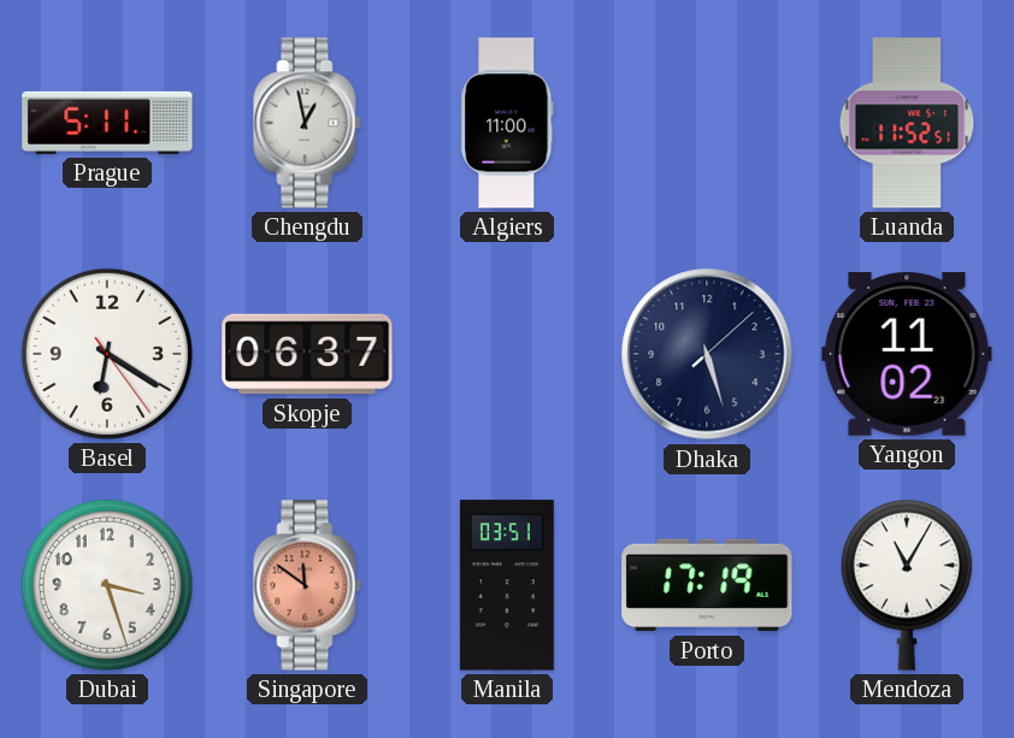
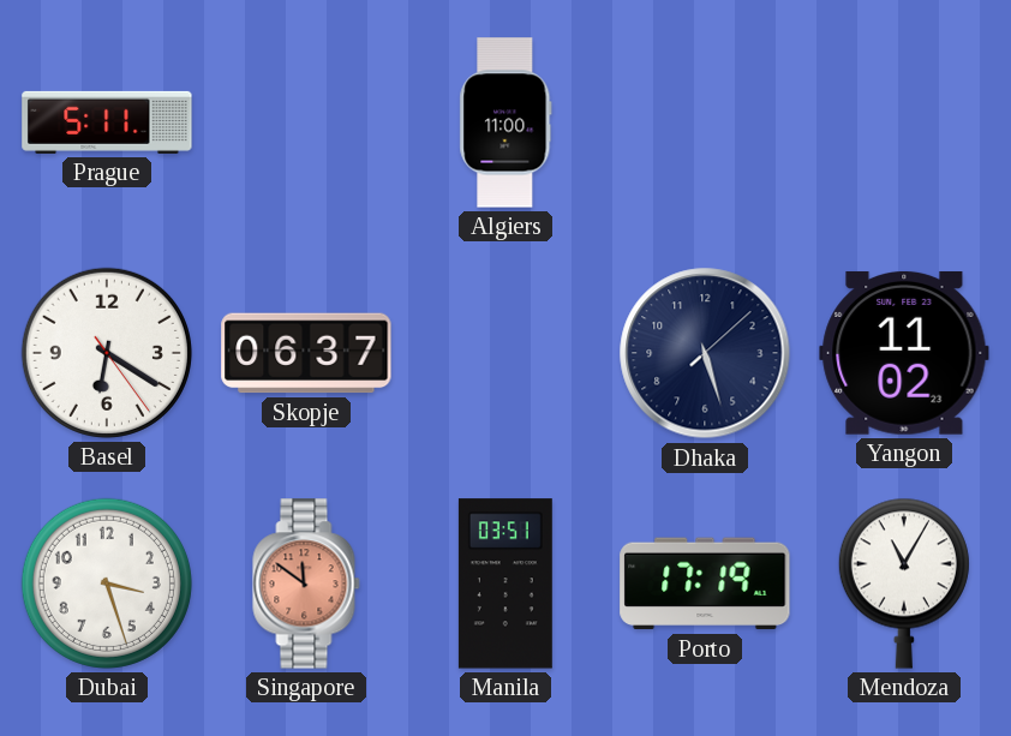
Chengdu: 12:58 -> none
Luanda: 11:52 -> none
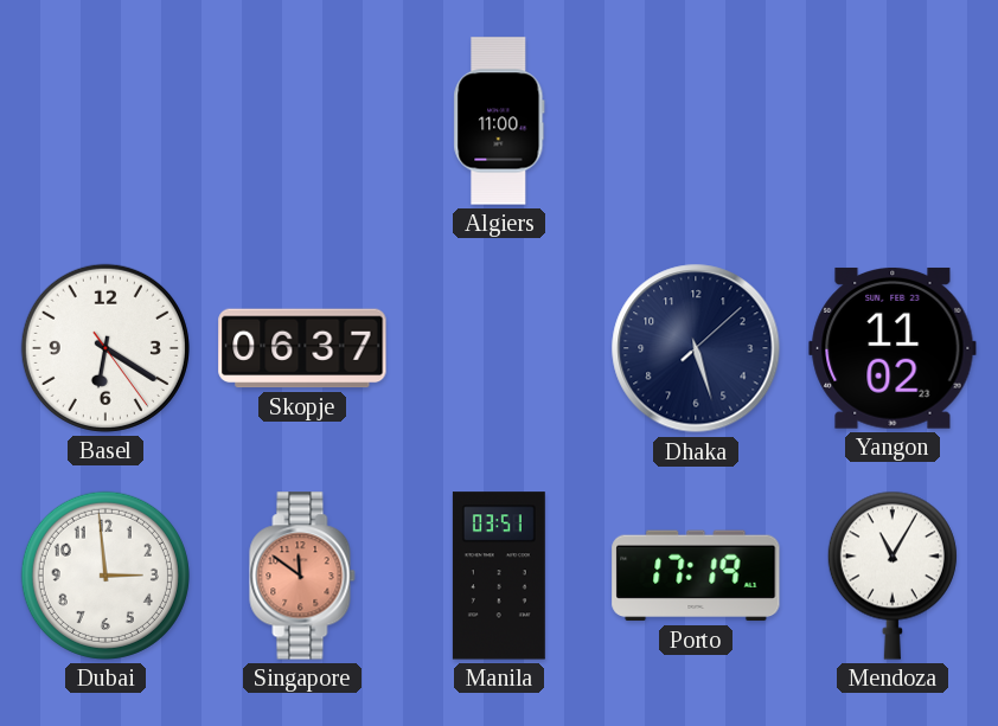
Prague: 5:11 -> none
Dubai: 3:27 -> 2:59
